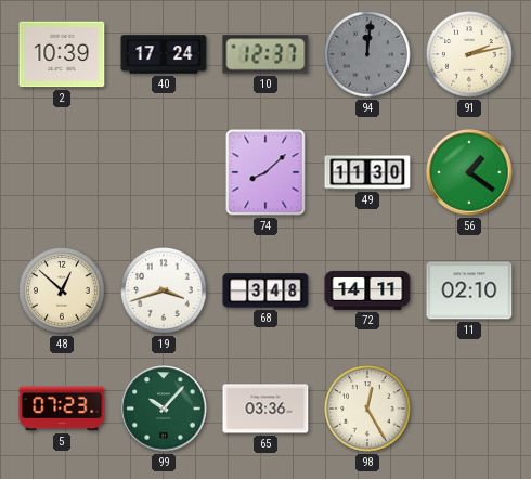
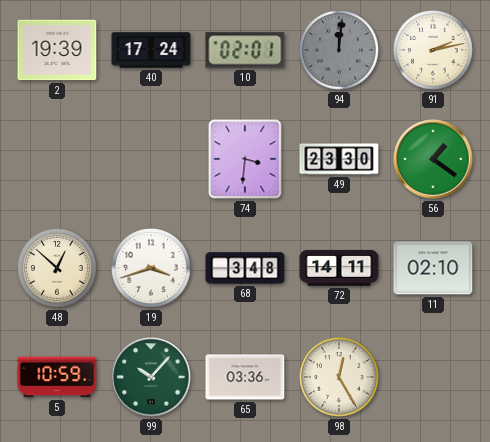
2: 10:39 -> 19:39
10: 12:37 -> 02:01
74: 8:08 -> 3:31
49: 11:30 -> 23:30
5: 07:23 -> 10:59
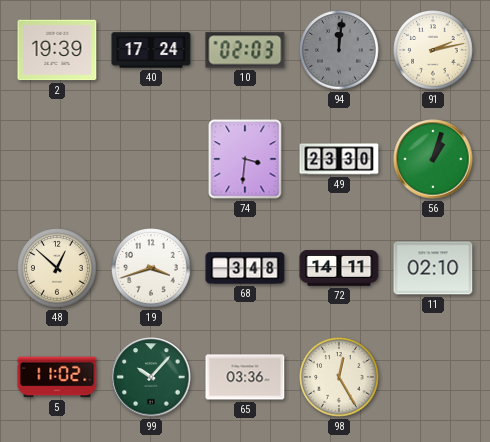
10: 02:01 -> 02:03
56: 1:21 -> 1:03
5: 10:59 -> 11:02
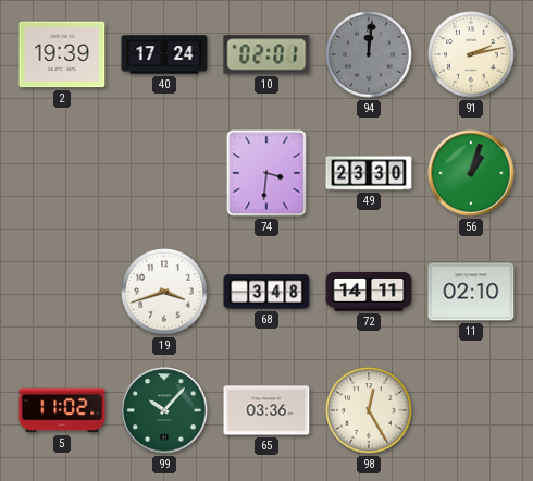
10: 02:03 -> 02:01
48: 12:52 -> none
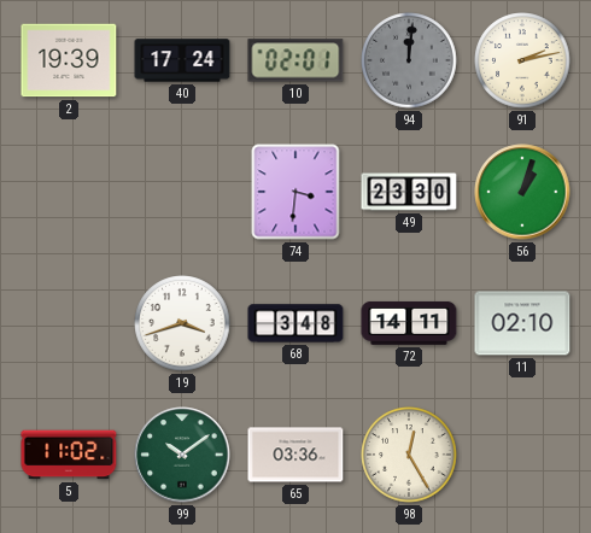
99: 10:07 -> 10:09
